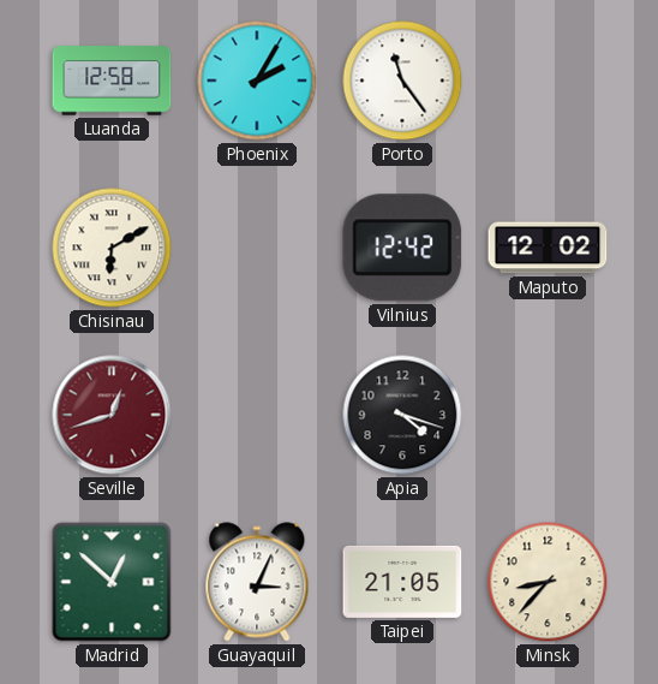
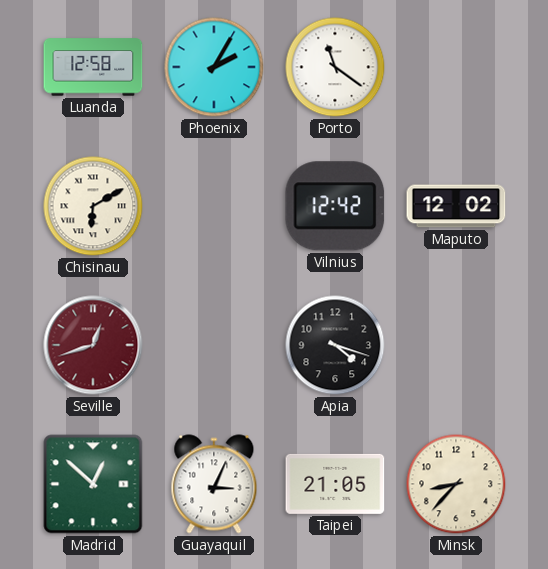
Porto: 11:24 -> 11:21
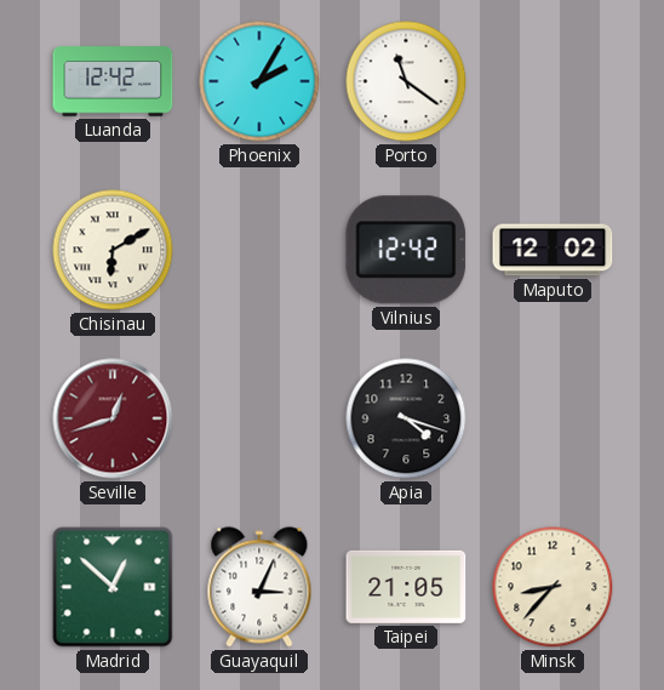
Luanda: 12:58 -> 12:42
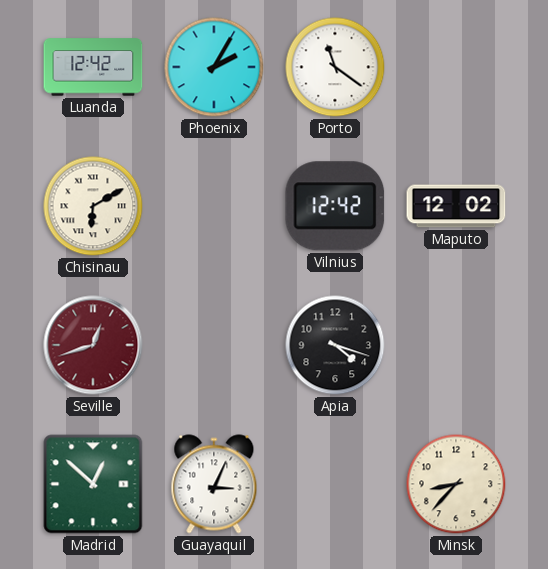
Taipei: 21:05 -> none
